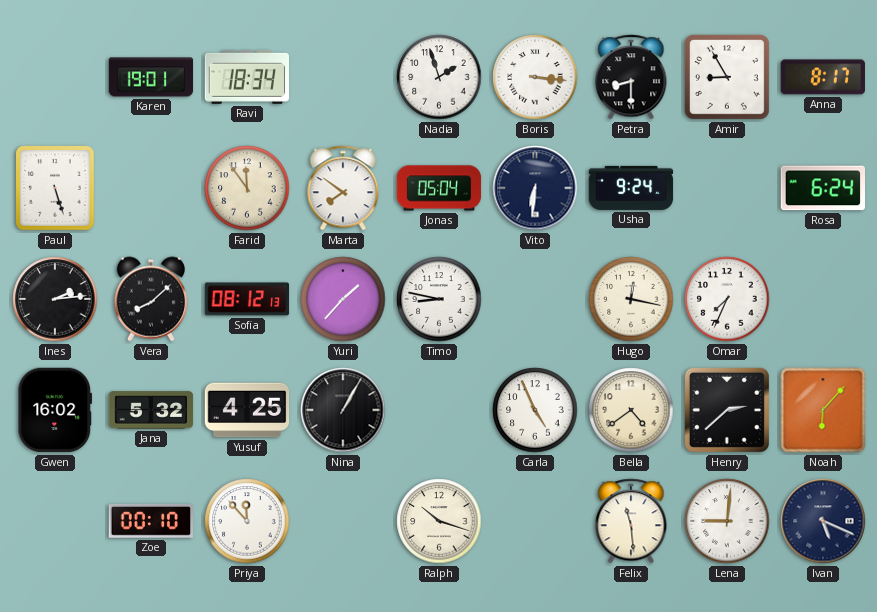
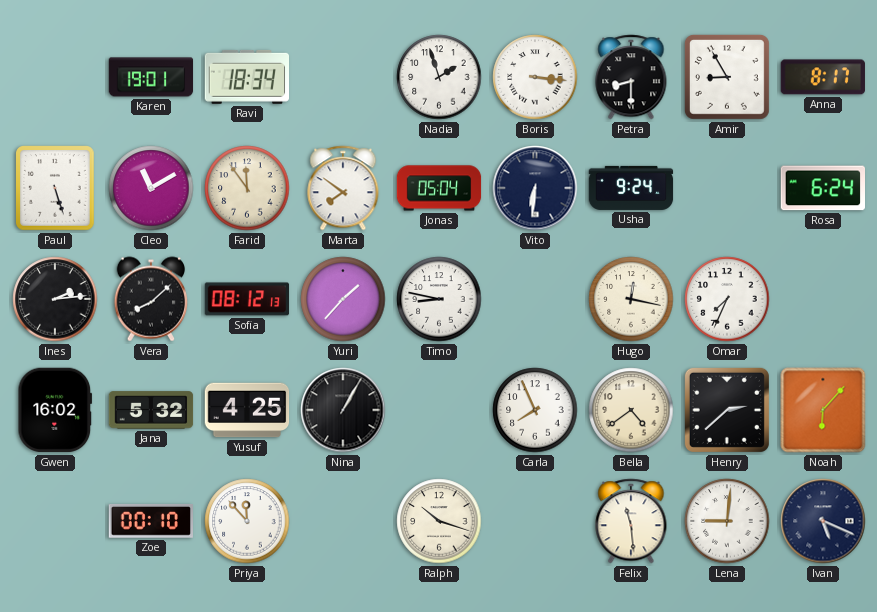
Cleo: none -> 11:10
Carla: 4:56 -> 7:56
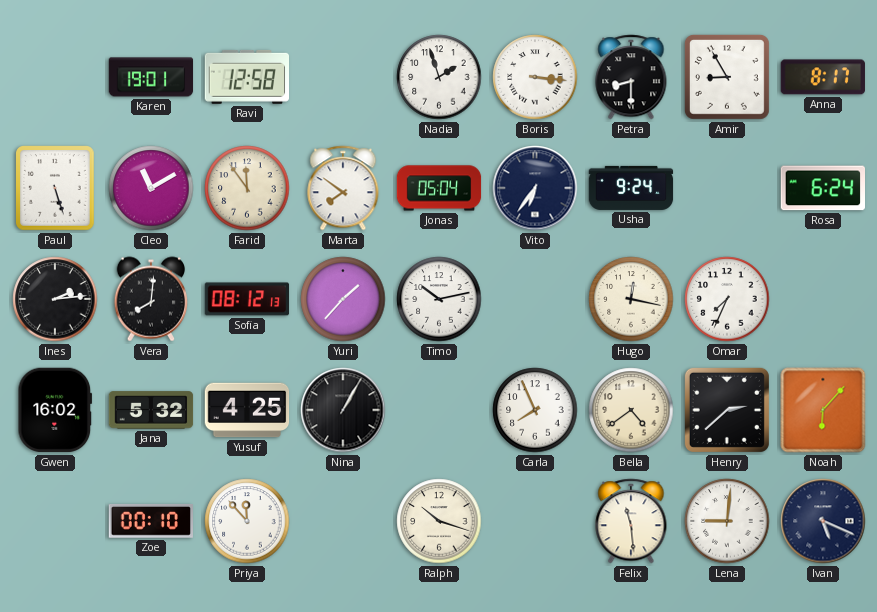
Ravi: 18:34 -> 12:58
Vito: 6:31 -> 6:36
Vera: 8:08 -> 8:01
Timo: 8:47 -> 10:13
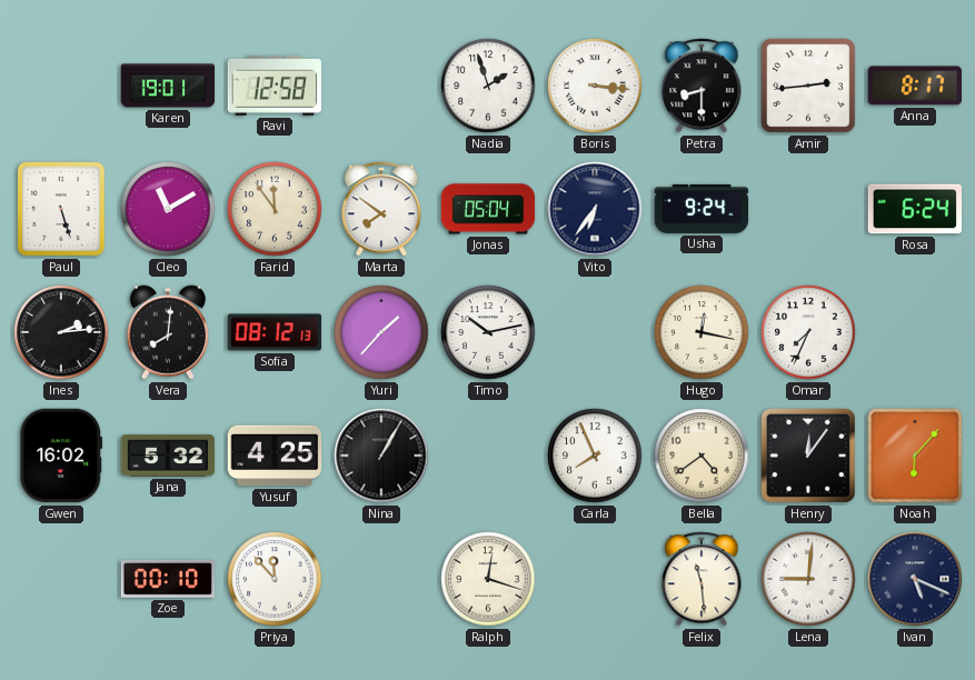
Amir: 8:55 -> 2:44
Henry: 2:38 -> 12:06
Ralph: 10:18 -> 12:18
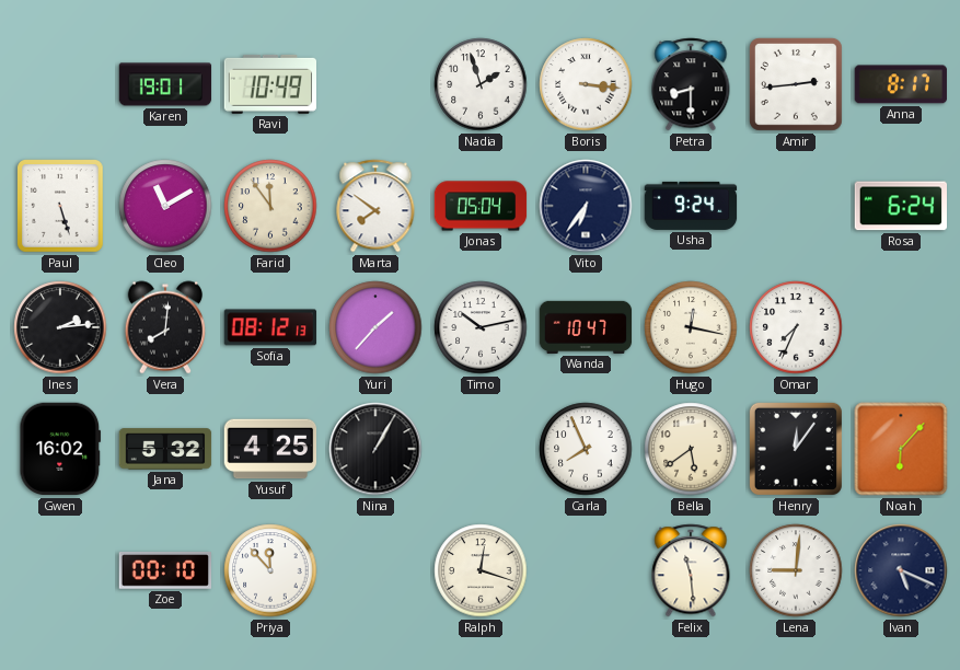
Ravi: 12:58 -> 10:49
Wanda: none -> 10:47
Bella: 4:39 -> 5:39
